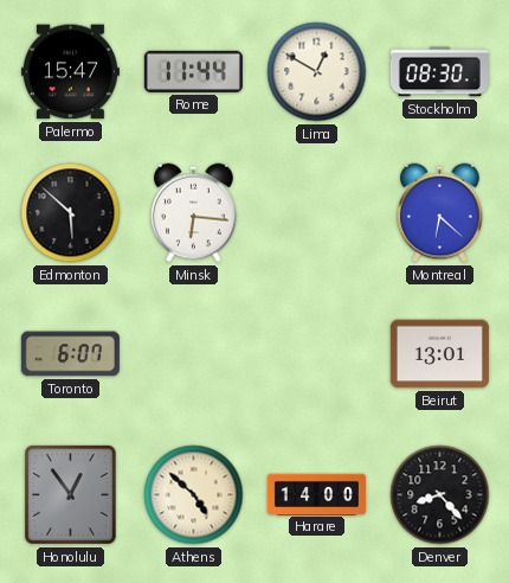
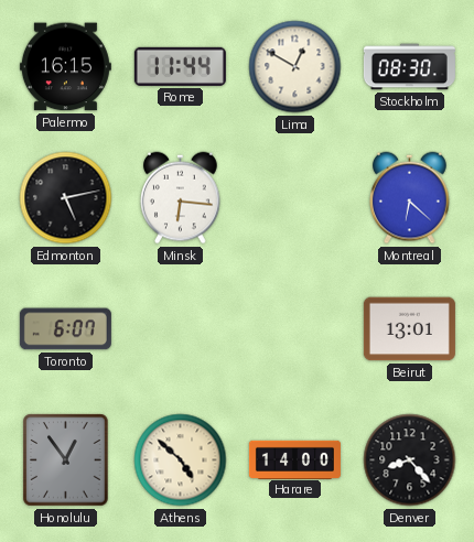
Palermo: 15:47 -> 16:15
Edmonton: 5:52 -> 5:13
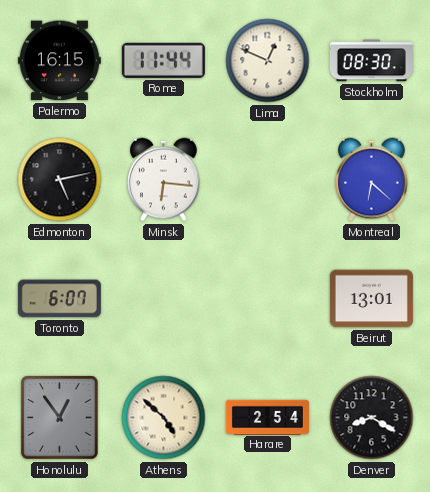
Lima: 12:50 -> 12:49
Harare: 14:00 -> 2:54
Denver: 8:23 -> 8:20
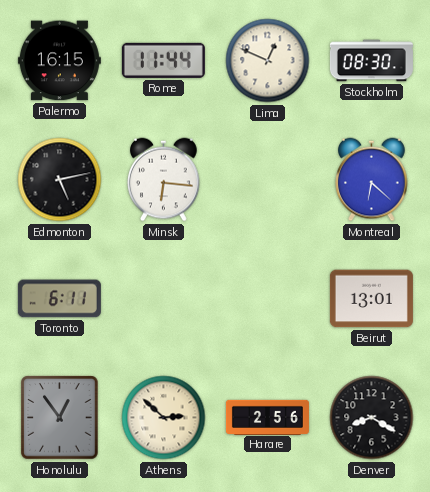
Toronto: 6:07 -> 6:11
Athens: 4:52 -> 2:52
Harare: 2:54 -> 2:56
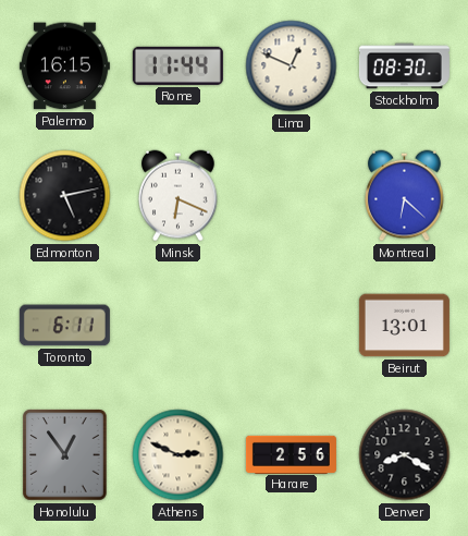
Minsk: 6:16 -> 6:19
Athens: 2:52 -> 2:49
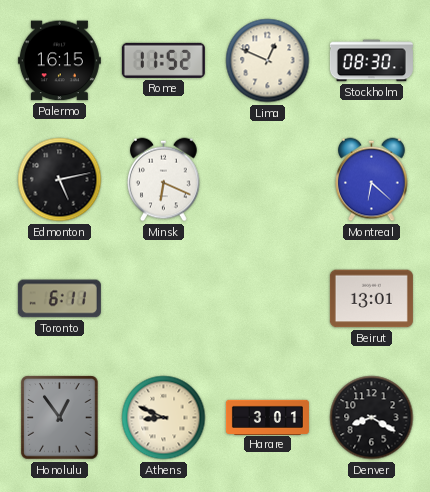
Rome: 11:44 -> 11:52
Athens: 2:49 -> 8:49
Harare: 2:56 -> 3:01
